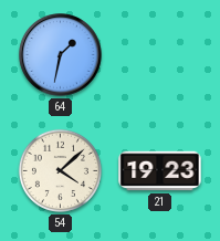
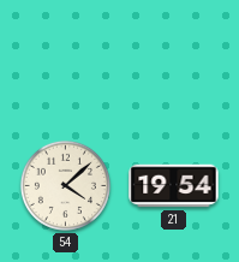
64: 1:32 -> none
21: 19:23 -> 19:54
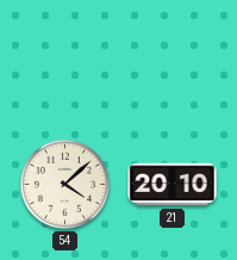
21: 19:54 -> 20:10
